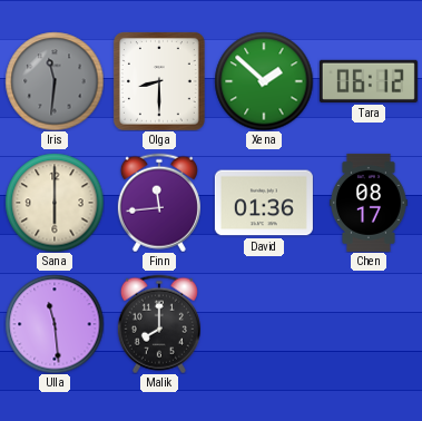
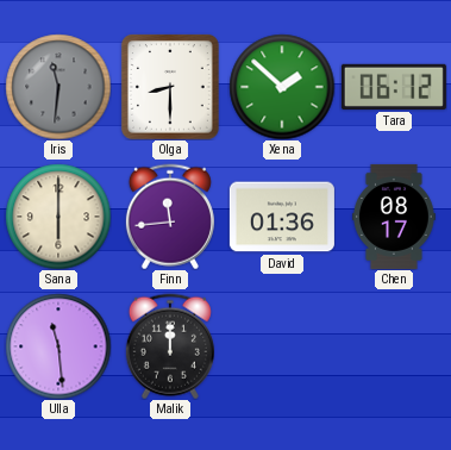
Malik: 8:00 -> 12:00
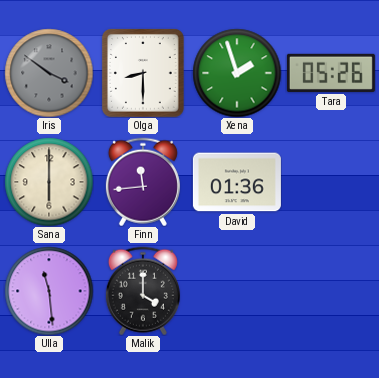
Iris: 11:31 -> 3:51
Xena: 1:52 -> 1:57
Tara: 06:12 -> 05:26
Chen: 08:17 -> none
Malik: 12:00 -> 4:00
